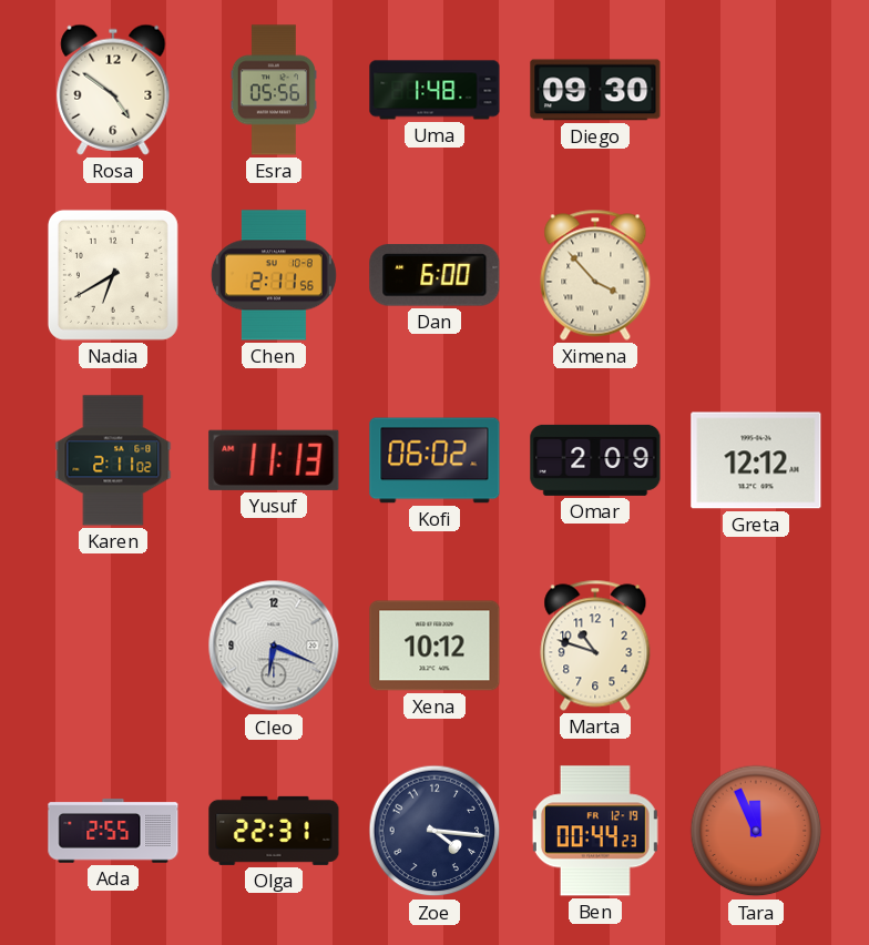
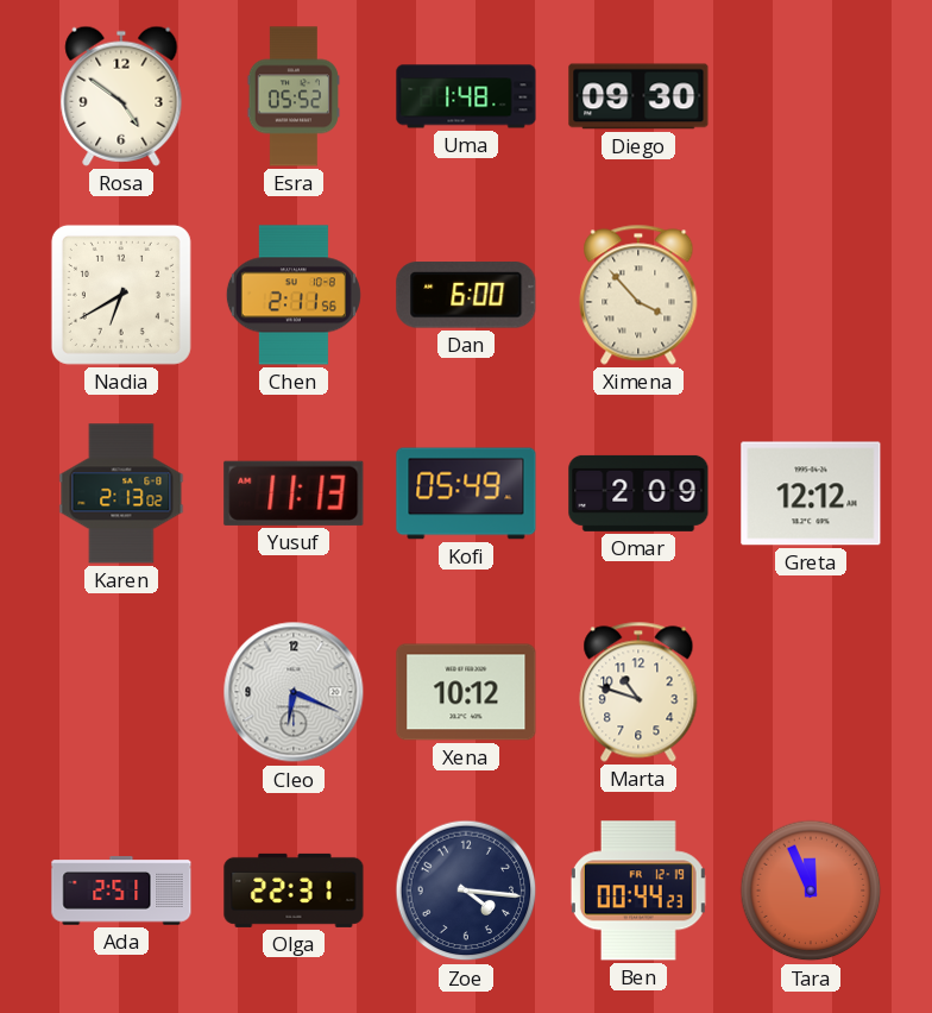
Esra: 05:56 -> 05:52
Karen: 2:11 -> 2:13
Kofi: 06:02 -> 05:49
Ada: 2:55 -> 2:51
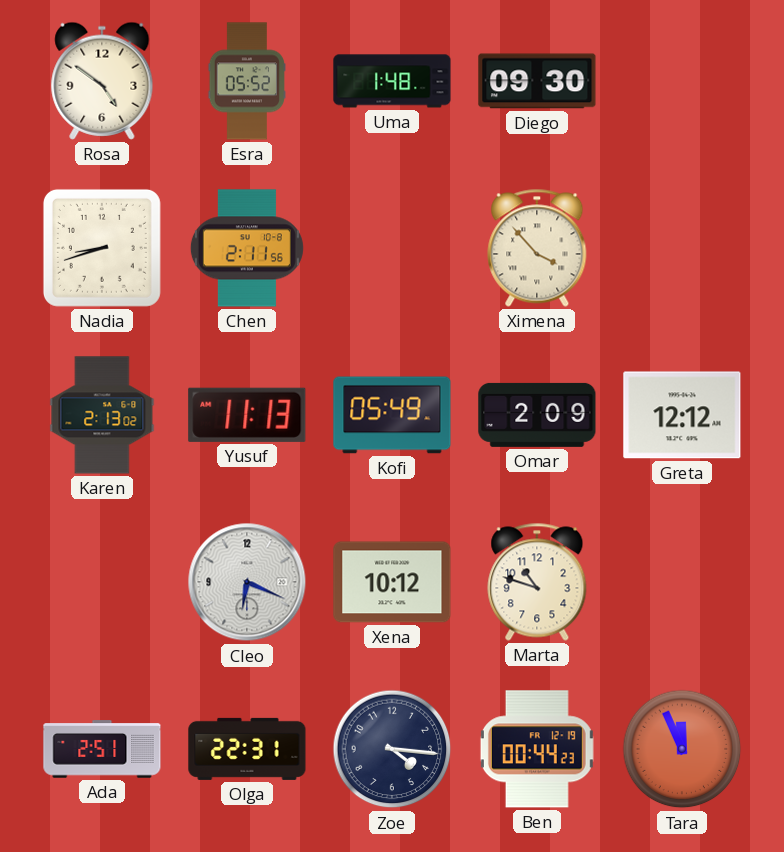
Nadia: 6:40 -> 8:42
Dan: 6:00 -> none
